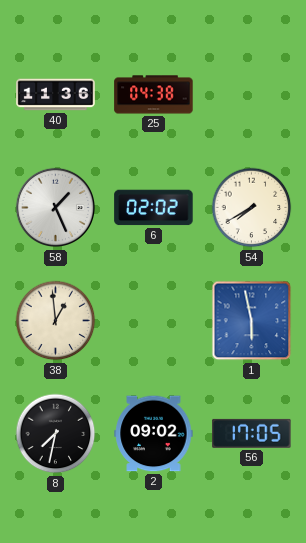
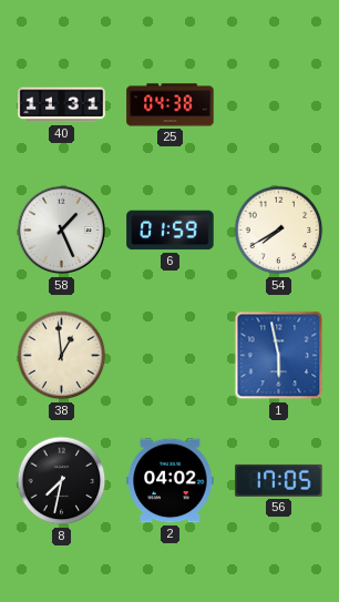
40: 11:36 -> 11:31
6: 02:02 -> 01:59
2: 09:02 -> 04:02
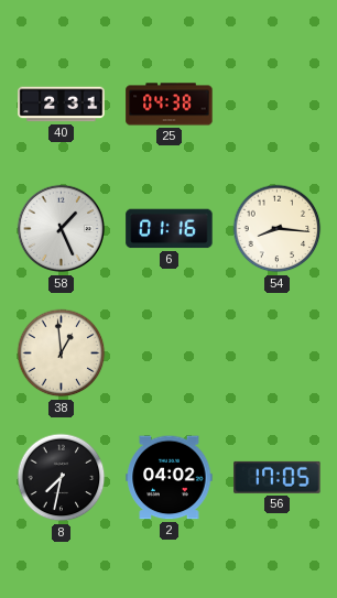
40: 11:31 -> 2:31
6: 01:59 -> 01:16
54: 7:40 -> 8:16
1: 5:58 -> none
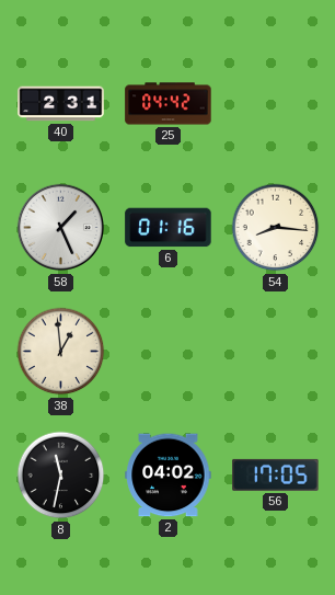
25: 04:38 -> 04:42
8: 7:32 -> 11:32
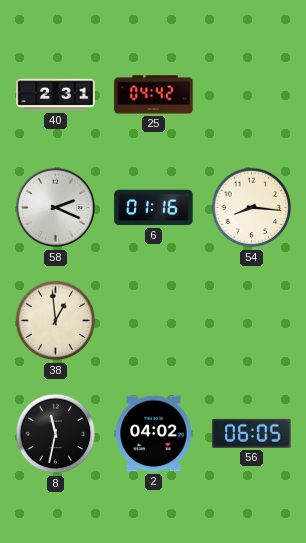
58: 1:26 -> 2:19
56: 17:05 -> 06:05
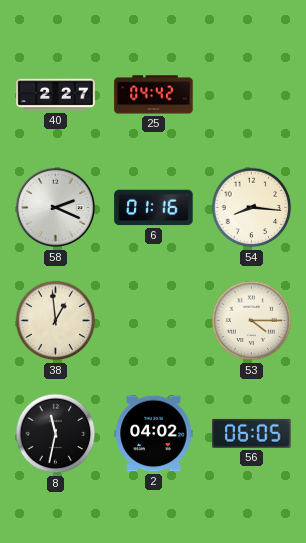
40: 2:31 -> 2:27
53: none -> 4:15
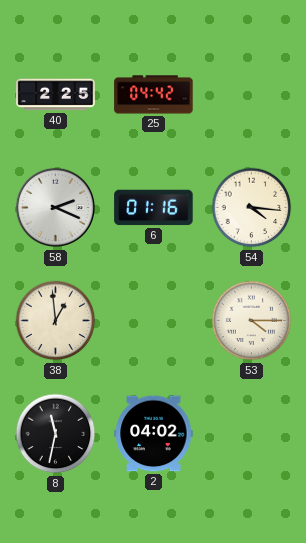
40: 2:27 -> 2:25
54: 8:16 -> 4:16
56: 06:05 -> none
